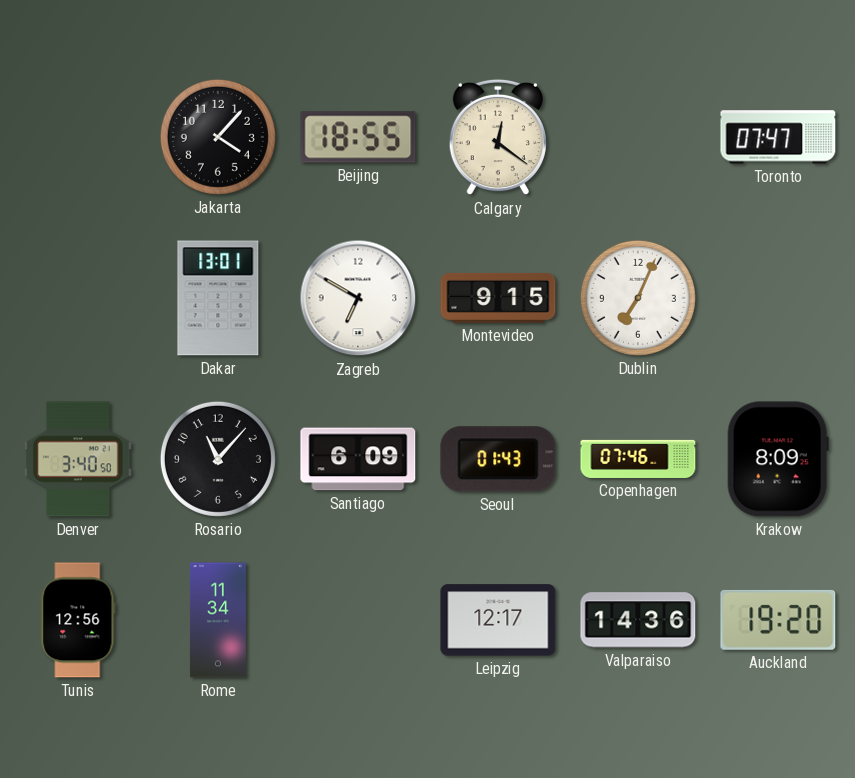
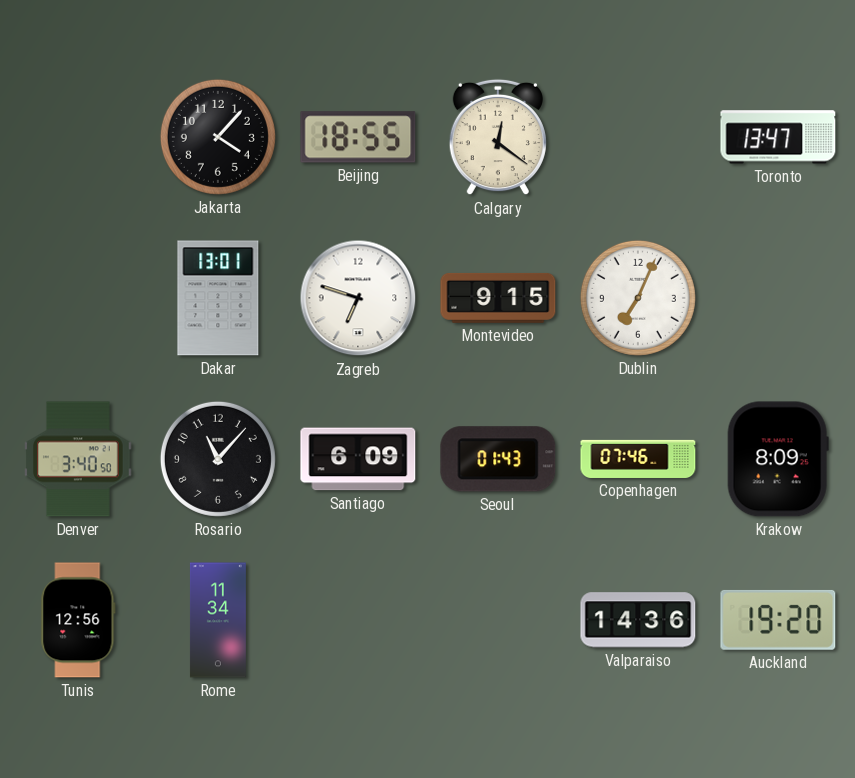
Toronto: 07:47 -> 13:47
Zagreb: 6:50 -> 6:48
Leipzig: 12:17 -> none
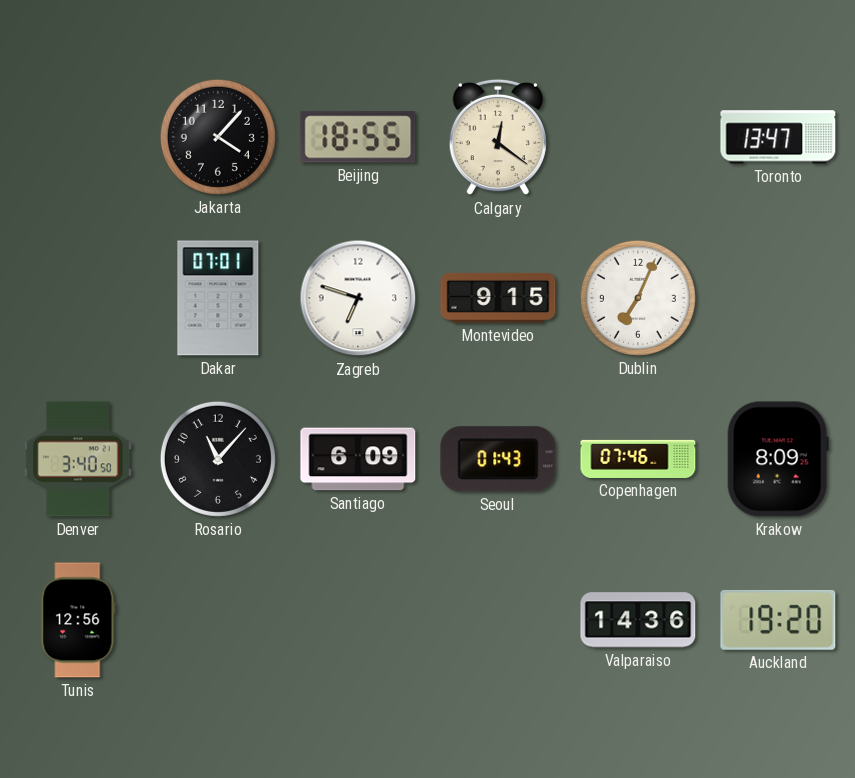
Dakar: 13:01 -> 07:01
Rome: 11:34 -> none
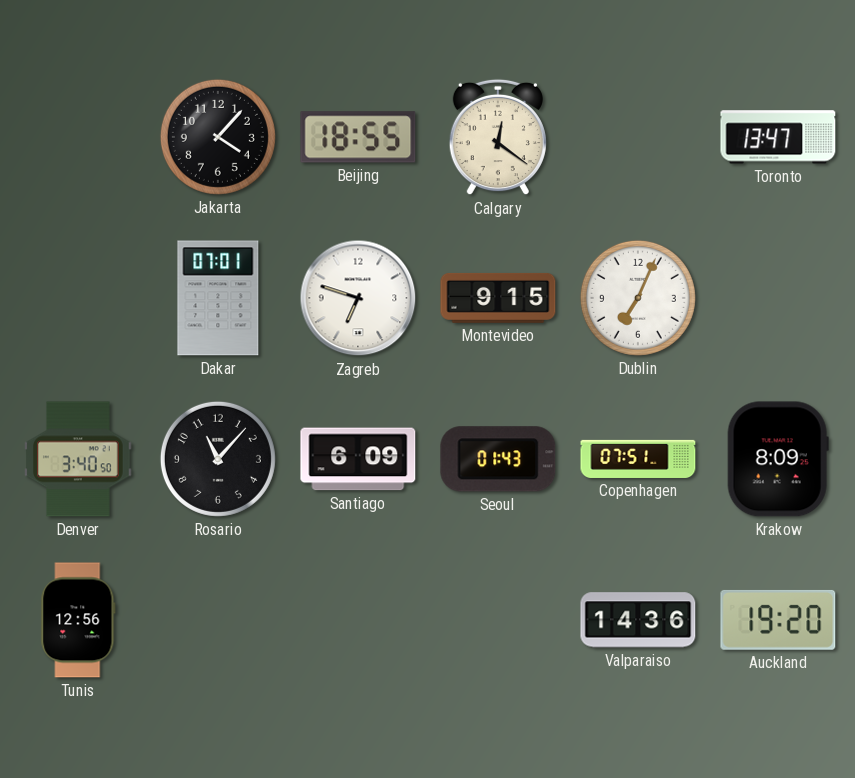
Copenhagen: 07:46 -> 07:51
